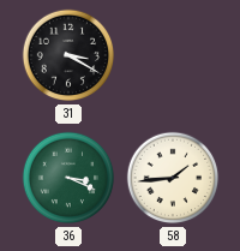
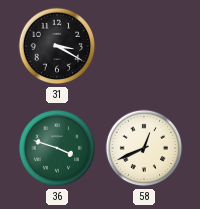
36: 3:19 -> 3:48
58: 1:44 -> 12:41
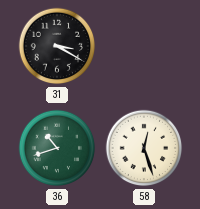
36: 3:48 -> 10:42
58: 12:41 -> 12:27
